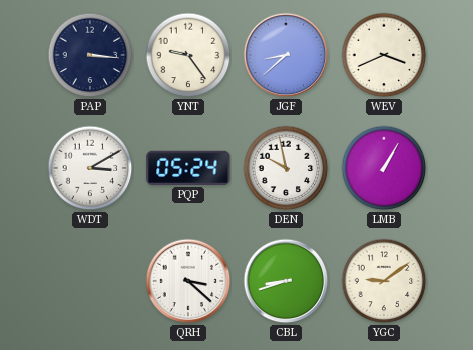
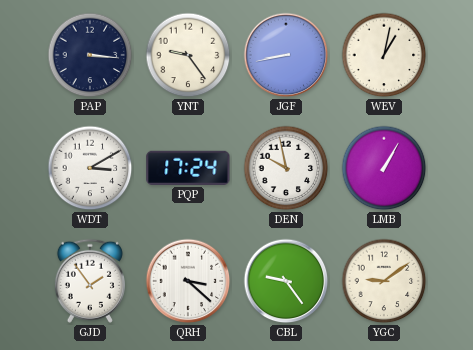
JGF: 8:38 -> 8:43
WEV: 3:41 -> 1:02
PQP: 05:24 -> 17:24
GJD: none -> 1:54
CBL: 8:42 -> 9:24
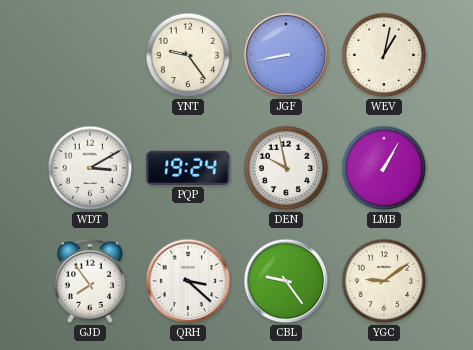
PAP: 3:16 -> none
PQP: 17:24 -> 19:24
GJD: 1:54 -> 7:54
